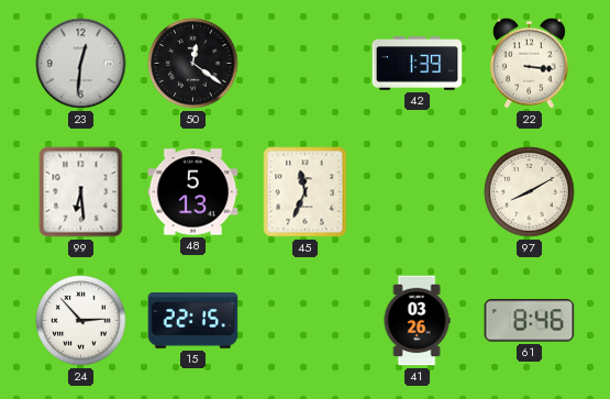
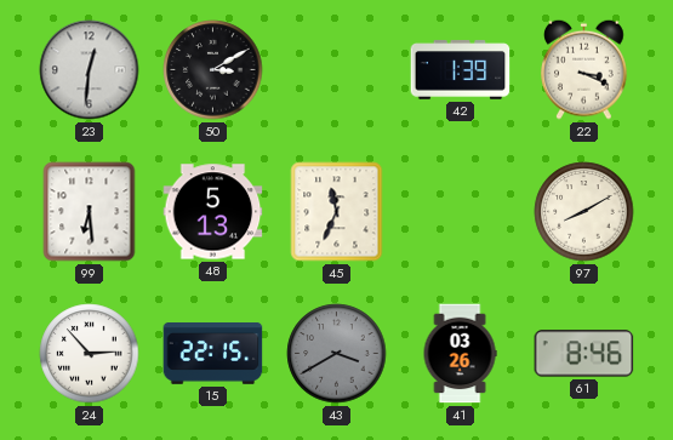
50: 12:21 -> 3:10
22: 3:16 -> 3:19
43: none -> 3:40
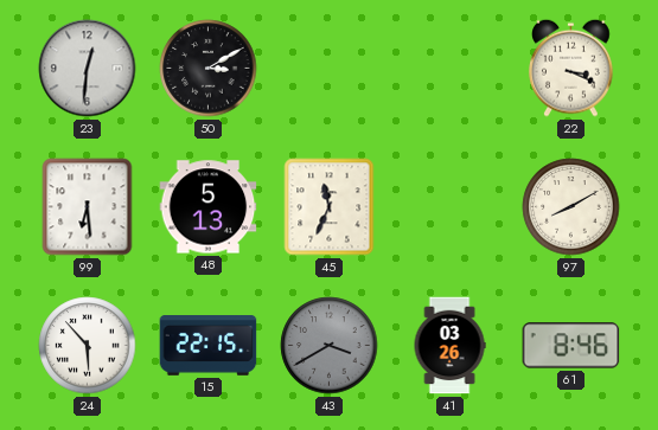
42: 1:39 -> none
24: 2:53 -> 5:53
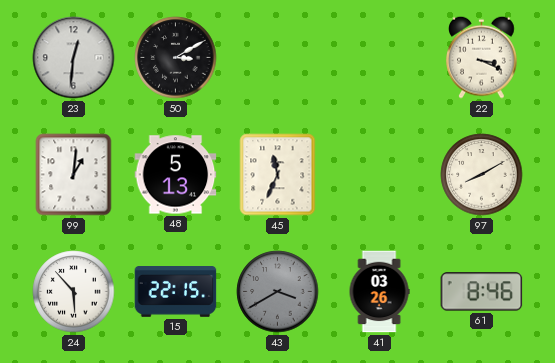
99: 6:29 -> 1:01
